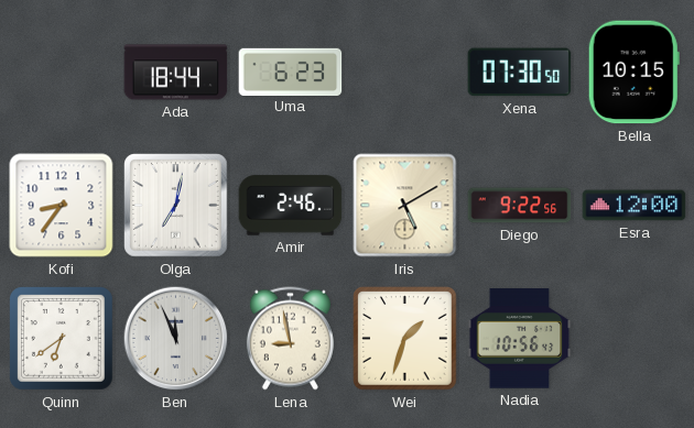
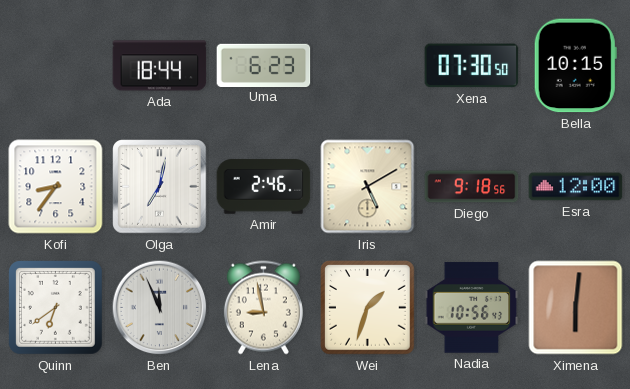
Diego: 9:22 -> 9:18
Ximena: none -> 6:01
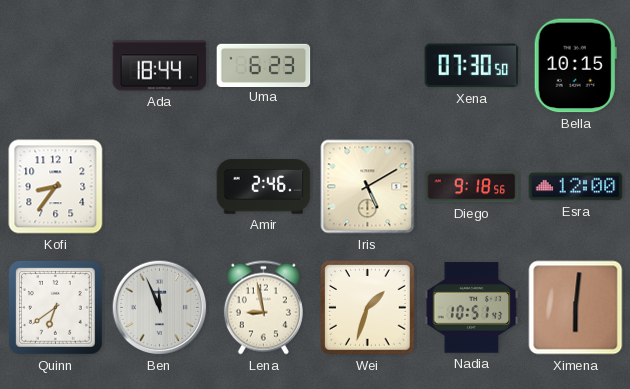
Olga: 7:02 -> none
Nadia: 10:56 -> 10:51
